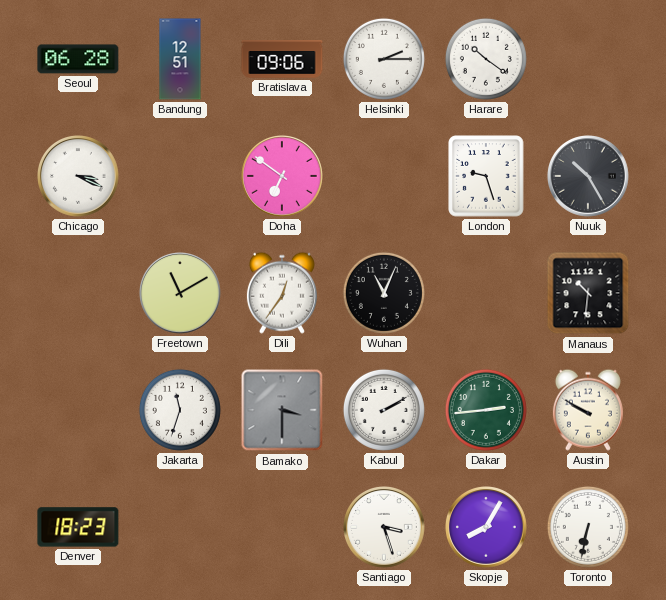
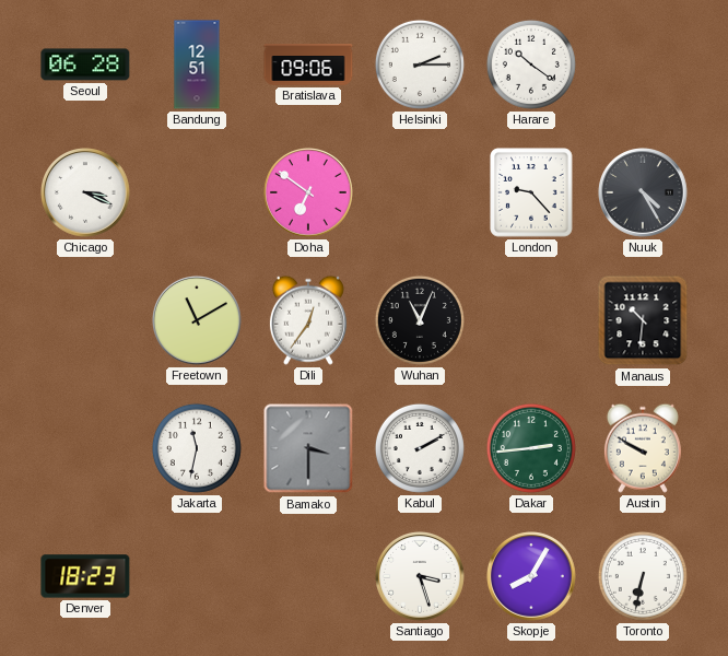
London: 9:27 -> 9:23
Nuuk: 10:25 -> 4:25
Jakarta: 11:33 -> 11:32
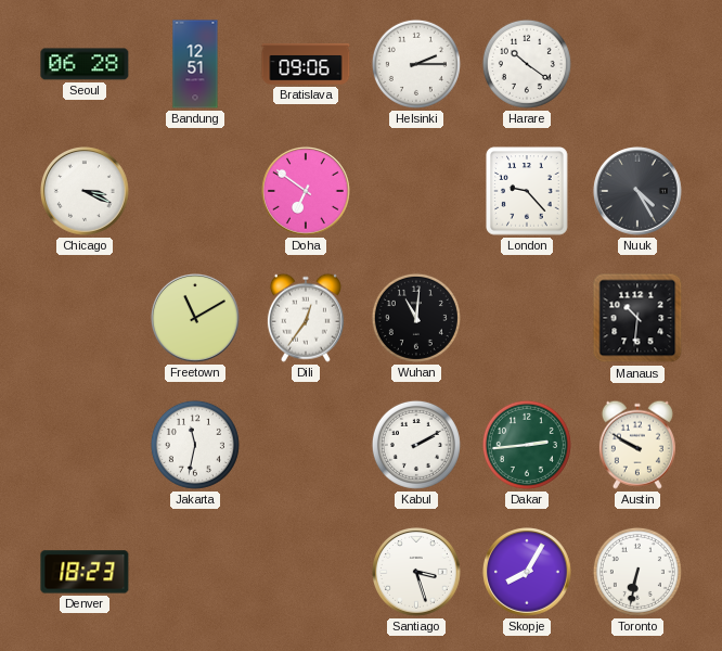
Wuhan: 11:04 -> 11:01
Bamako: 3:30 -> none
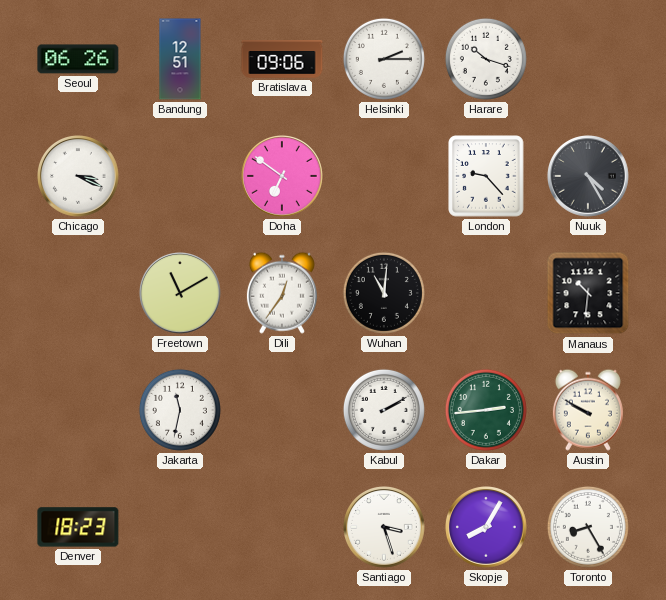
Seoul: 06:28 -> 06:26
Harare: 10:21 -> 10:18
Toronto: 6:32 -> 8:25
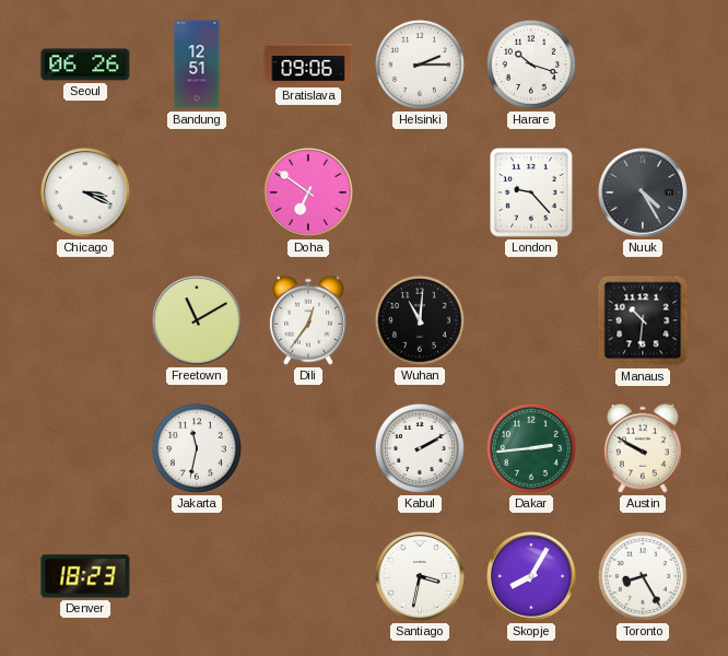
Santiago: 3:27 -> 3:32
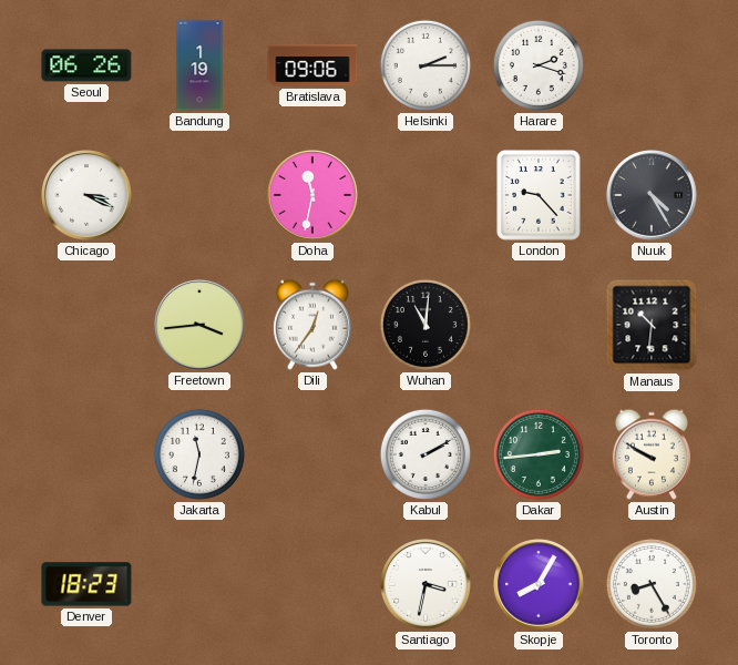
Bandung: 12:51 -> 1:19
Harare: 10:18 -> 2:18
Doha: 6:51 -> 11:32
Freetown: 11:10 -> 3:44
